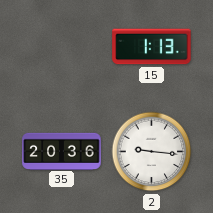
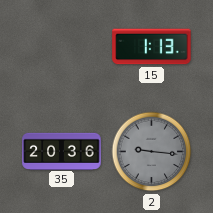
2 dial: white -> grey
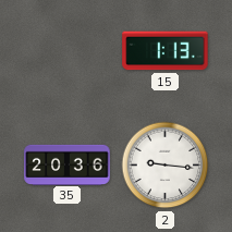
2 dial: grey -> white
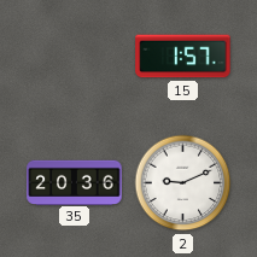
15: 1:13 -> 1:57
2: 9:16 -> 9:11
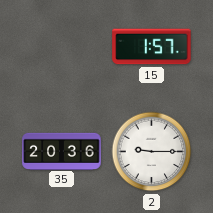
2: 9:11 -> 9:15
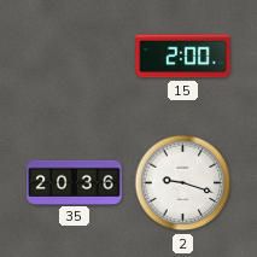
15: 1:57 -> 2:00
2: 9:15 -> 9:18
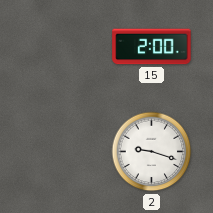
35: 20:36 -> none
